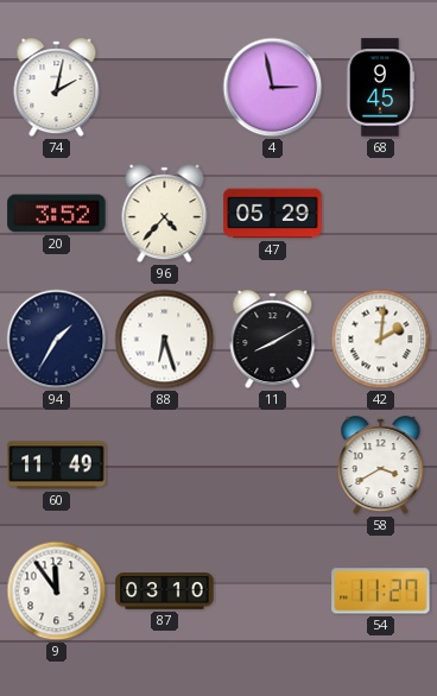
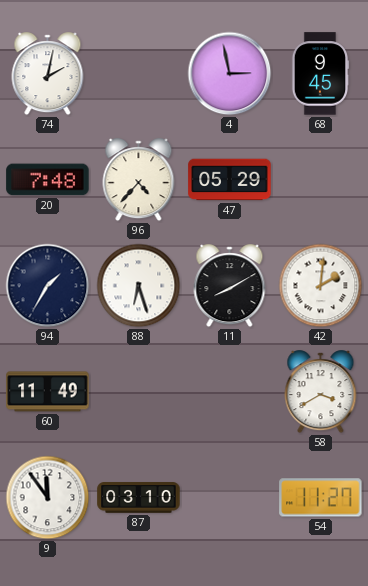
20: 3:52 -> 7:48
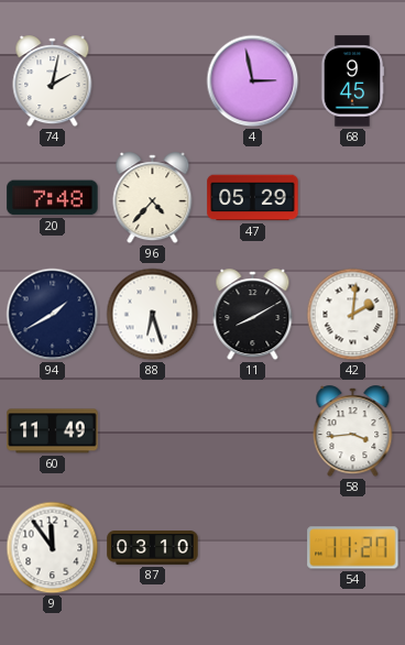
94: 1:35 -> 1:40
58: 3:40 -> 3:44
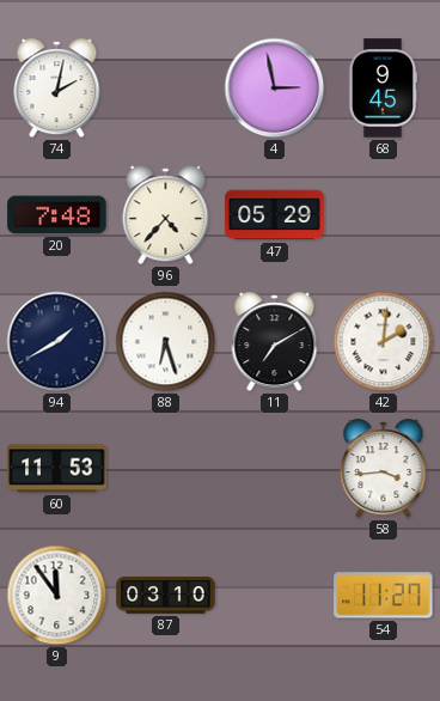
11: 8:10 -> 7:10
60: 11:49 -> 11:53
